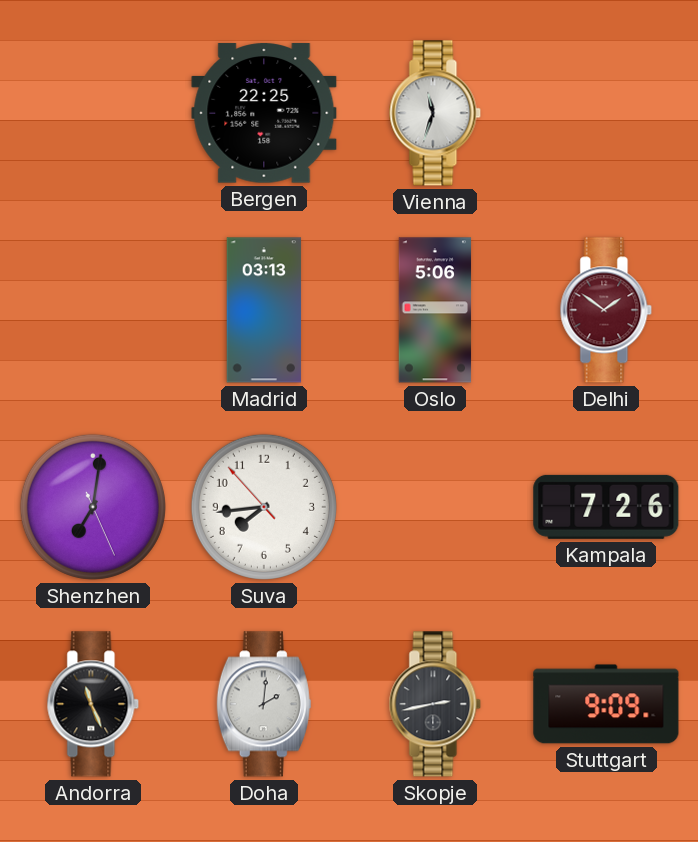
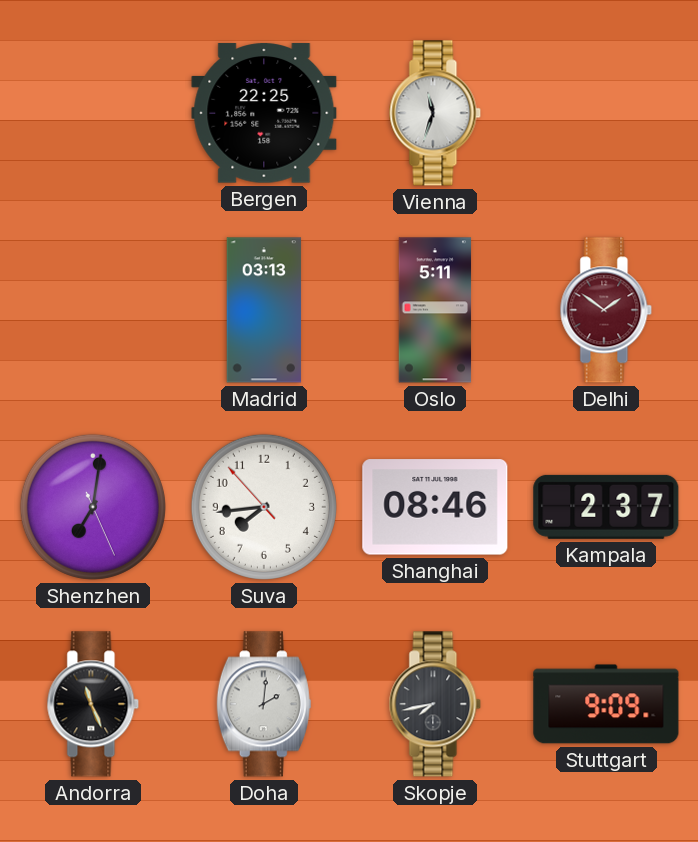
Oslo: 5:06 -> 5:11
Shanghai: none -> 08:46
Kampala: 7:26 -> 2:37
Skopje: 2:43 -> 7:43
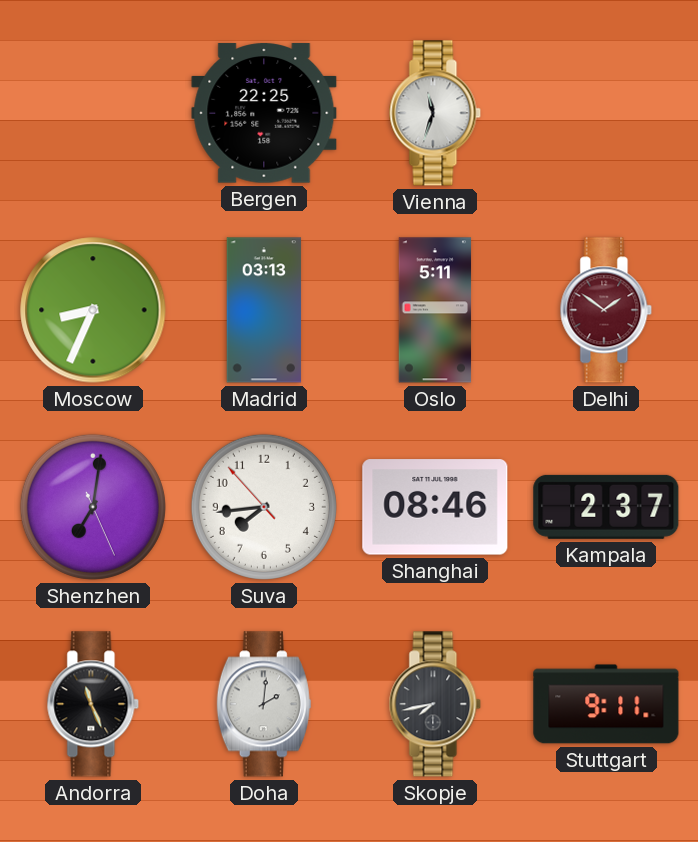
Moscow: none -> 8:34
Stuttgart: 9:09 -> 9:11
